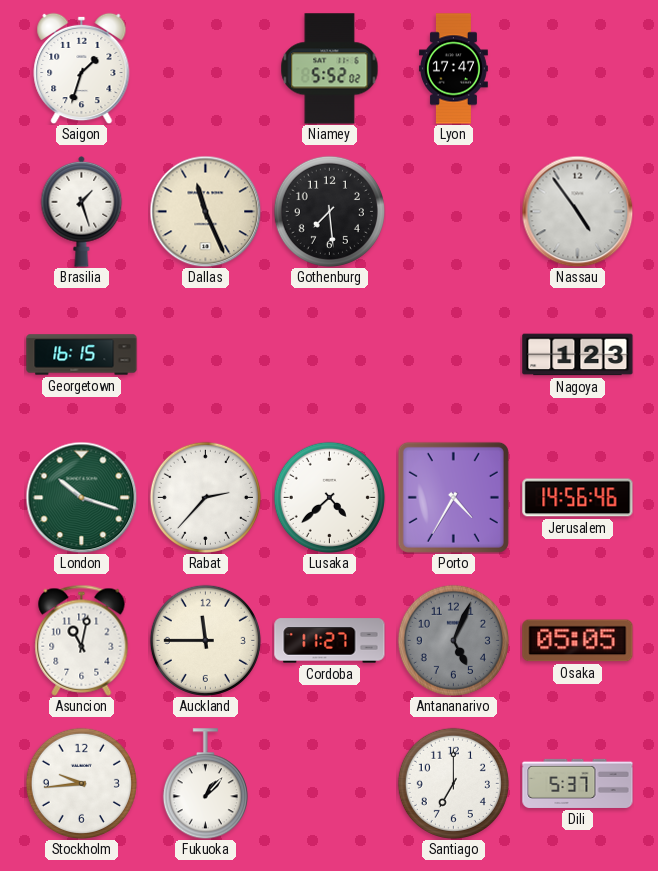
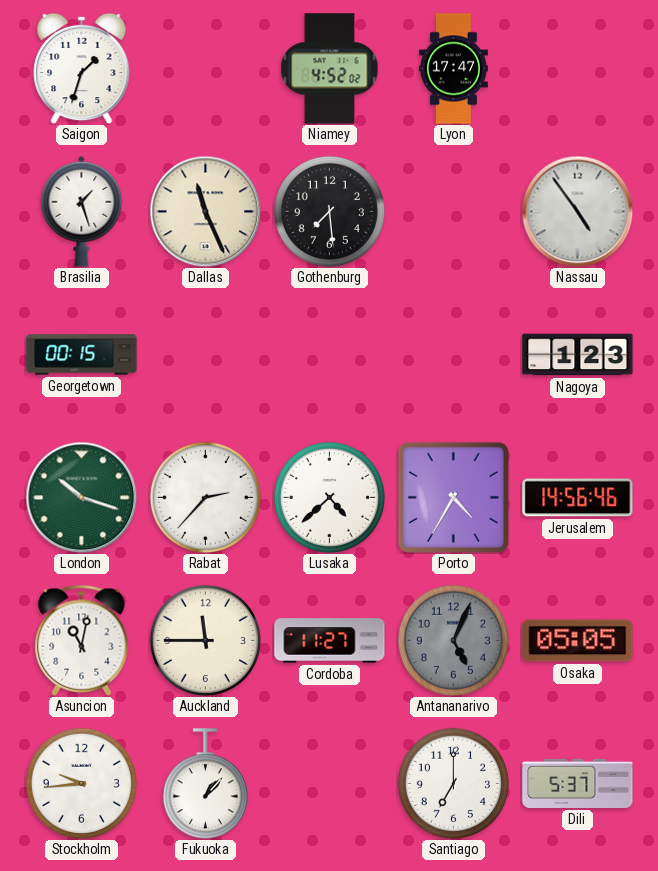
Niamey: 5:52 -> 4:52
Georgetown: 16:15 -> 00:15
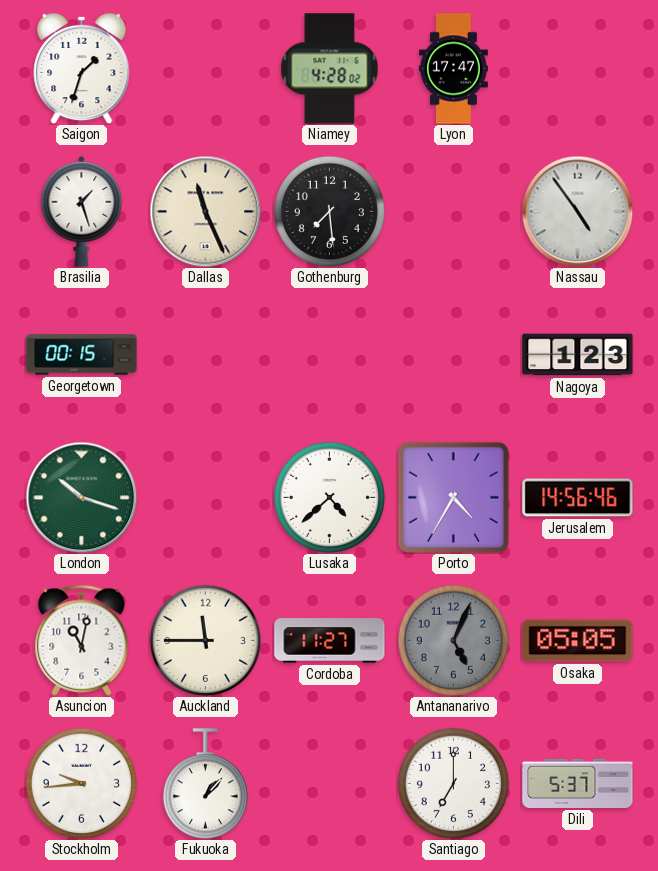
Niamey: 4:52 -> 4:28
Rabat: 2:37 -> none
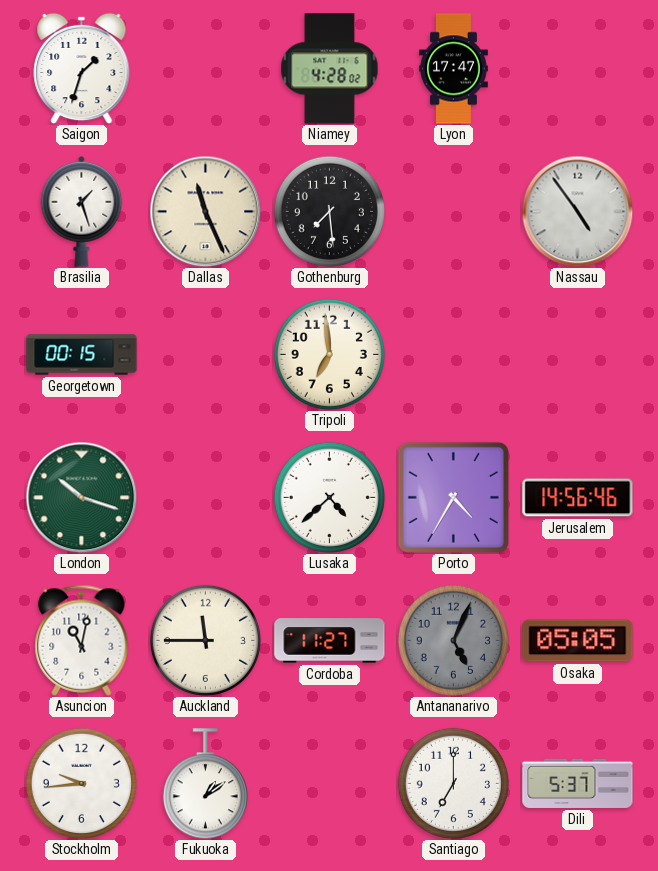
Tripoli: none -> 6:59
Nagoya: 1:23 -> none
Fukuoka: 1:07 -> 1:09
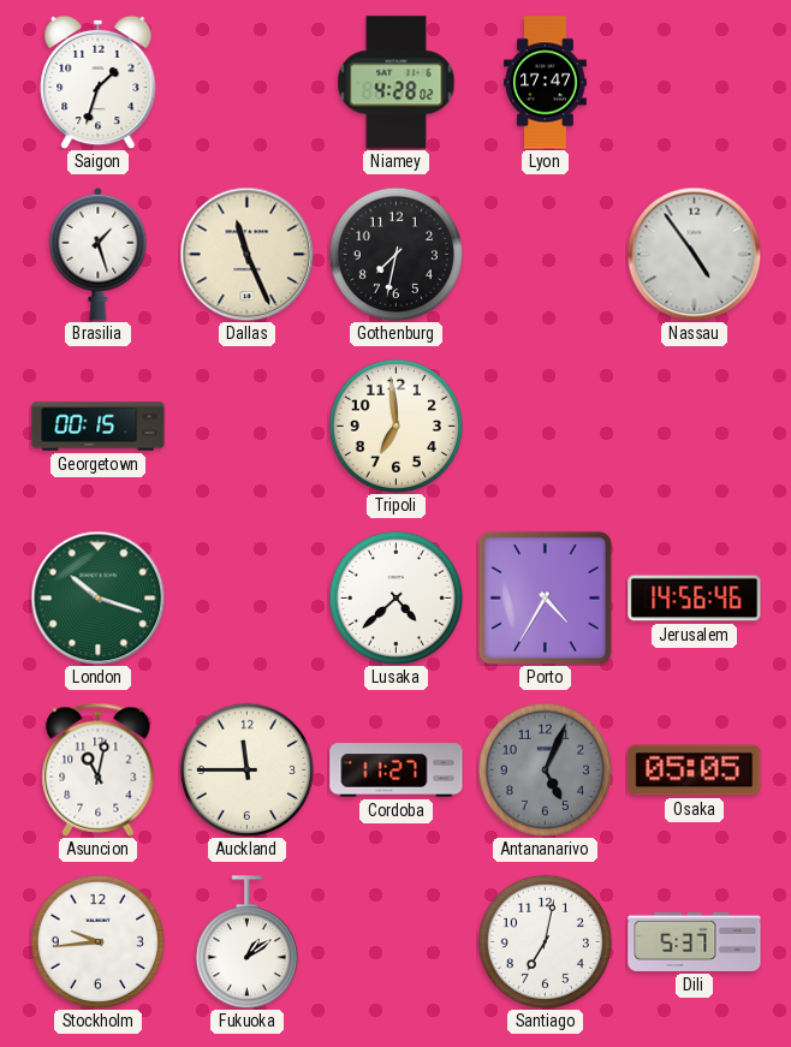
Gothenburg: 7:29 -> 7:32
Santiago: 7:00 -> 7:02
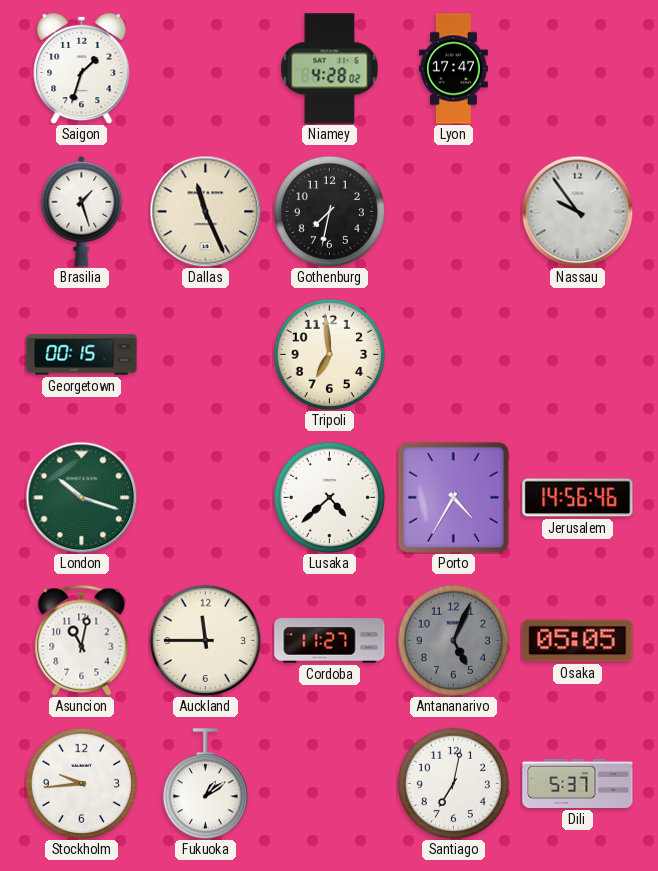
Nassau: 4:54 -> 9:54
